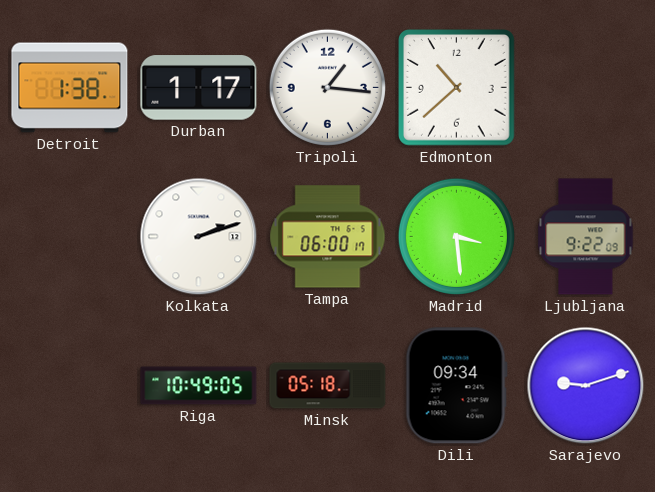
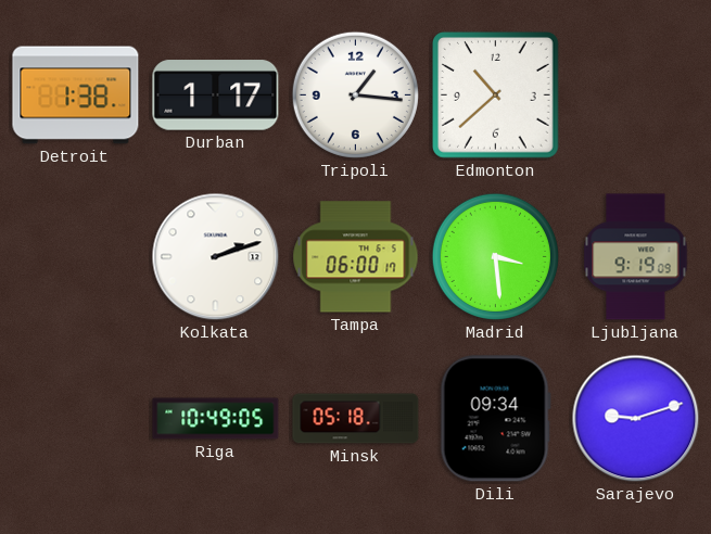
Ljubljana: 9:22 -> 9:19
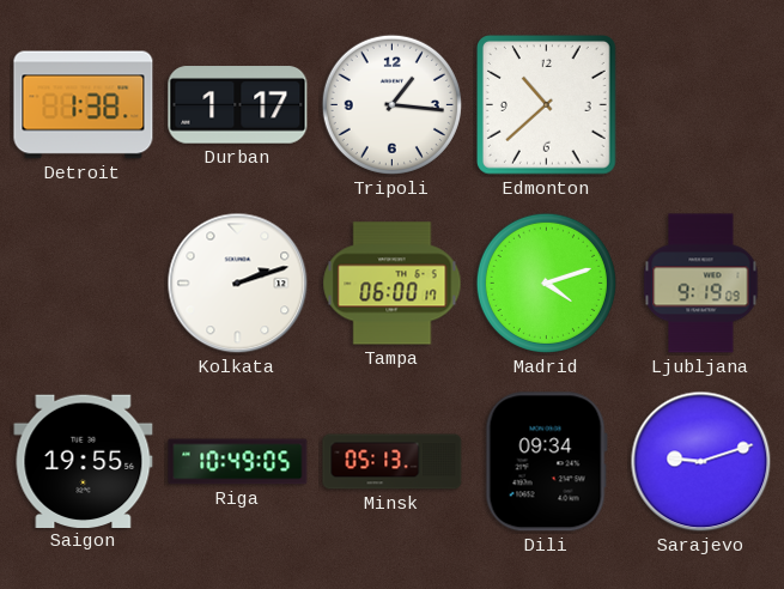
Madrid: 3:29 -> 4:12
Saigon: none -> 19:55
Minsk: 05:18 -> 05:13
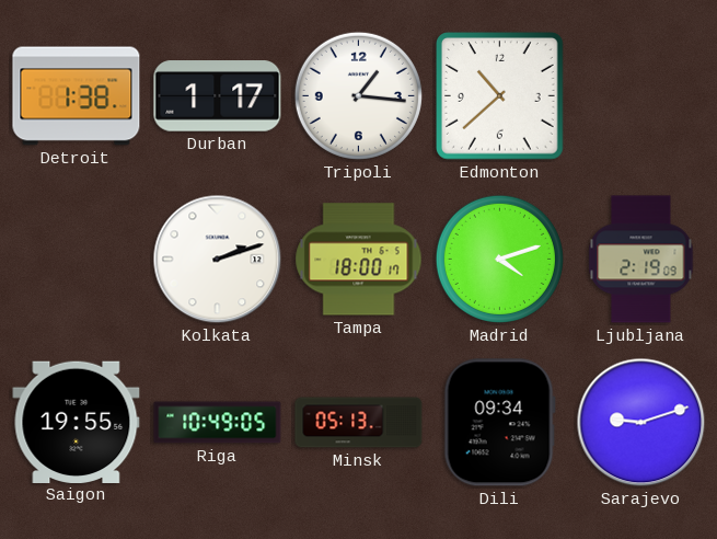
Tampa: 06:00 -> 18:00
Ljubljana: 9:19 -> 2:19
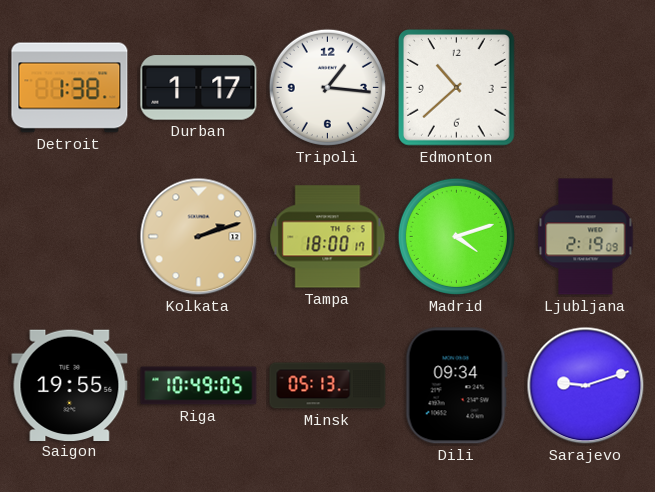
Kolkata dial: white -> champagne
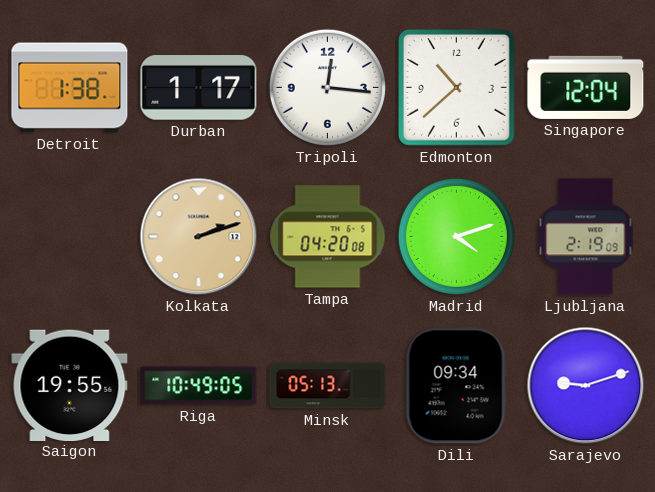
Tripoli: 1:16 -> 12:16
Singapore: none -> 12:04
Tampa: 18:00 -> 04:20
